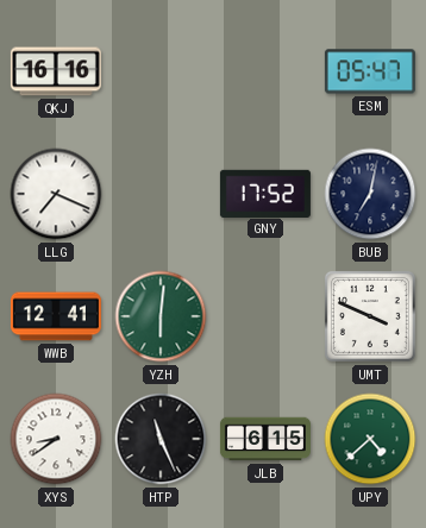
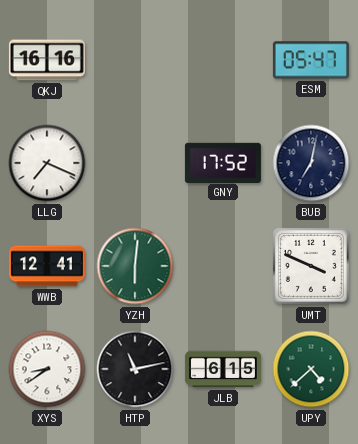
HTP: 11:26 -> 11:13
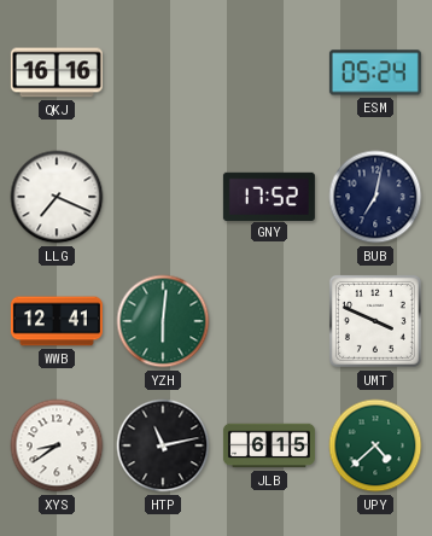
ESM: 05:47 -> 05:24
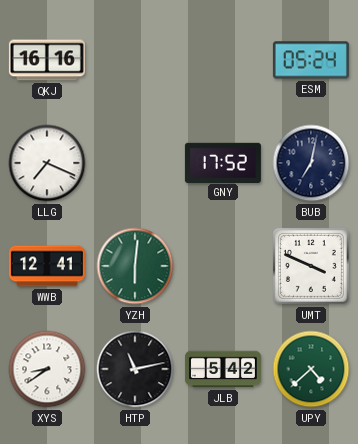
JLB: 6:15 -> 5:42
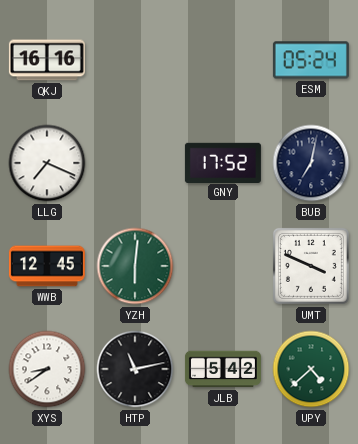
WWB: 12:41 -> 12:45
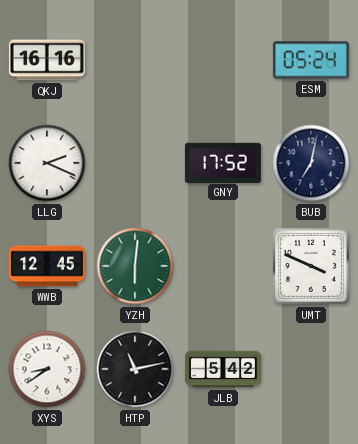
LLG: 7:19 -> 2:19
UPY: 4:38 -> none
